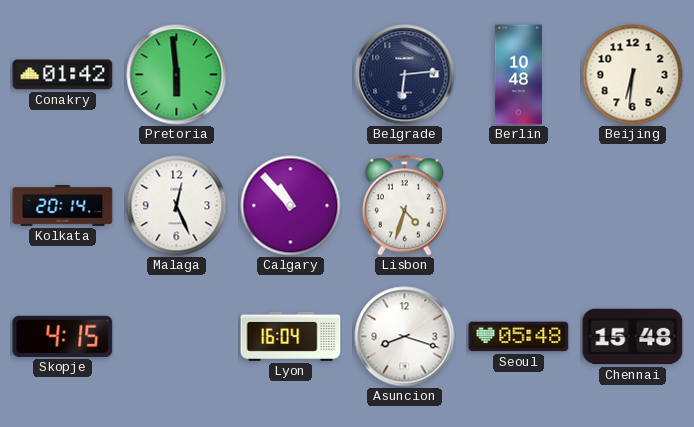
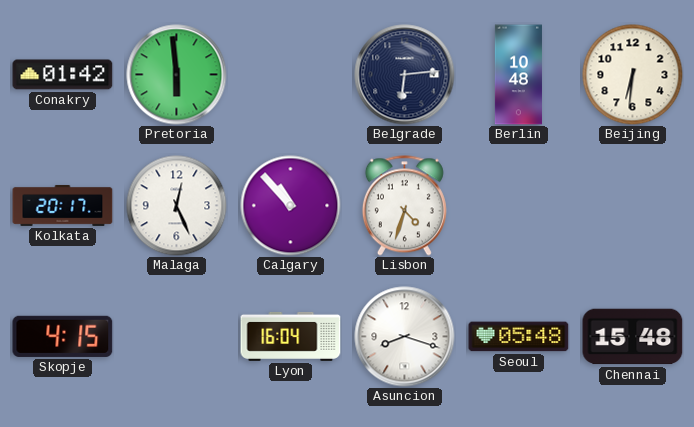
Kolkata: 20:14 -> 20:17
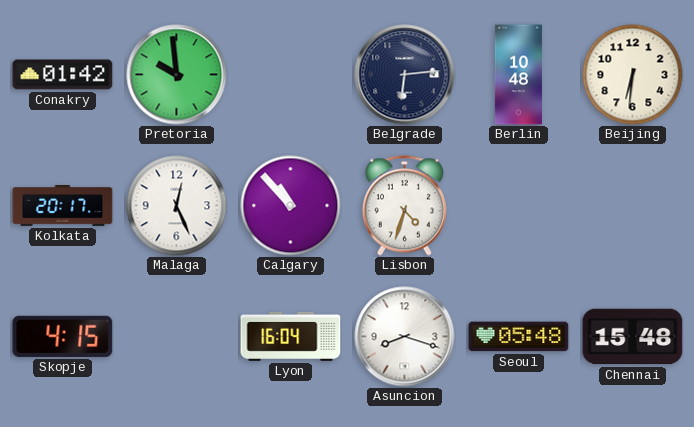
Pretoria: 5:59 -> 9:59
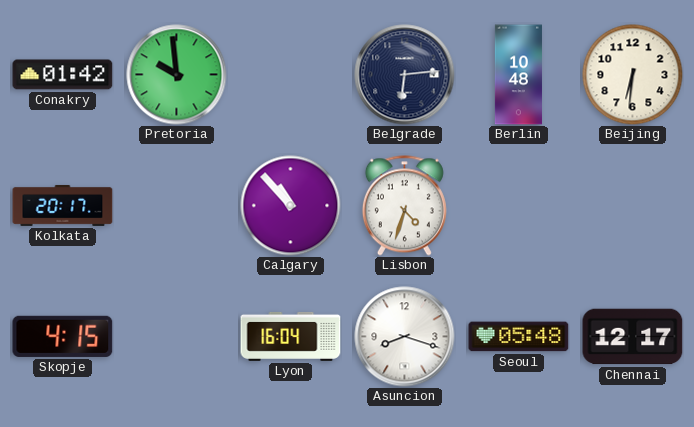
Malaga: 12:26 -> none
Chennai: 15:48 -> 12:17
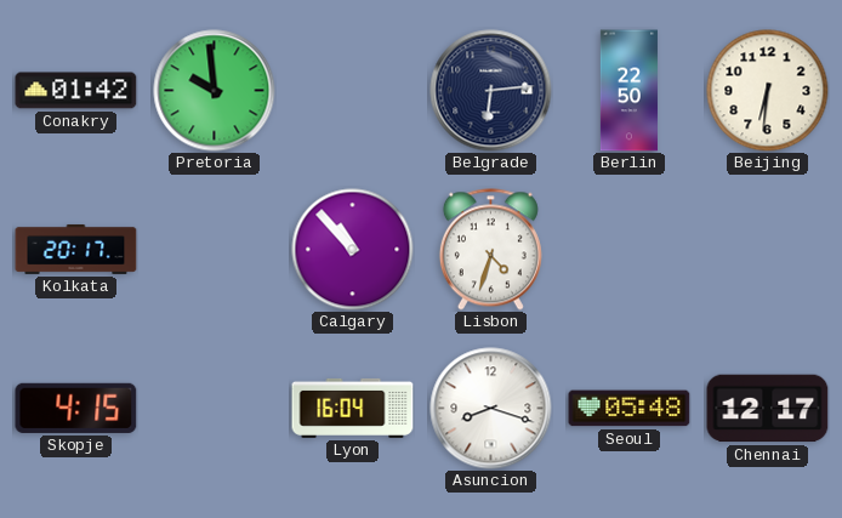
Berlin: 10:48 -> 22:50
